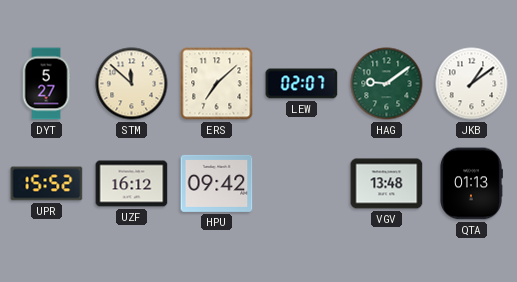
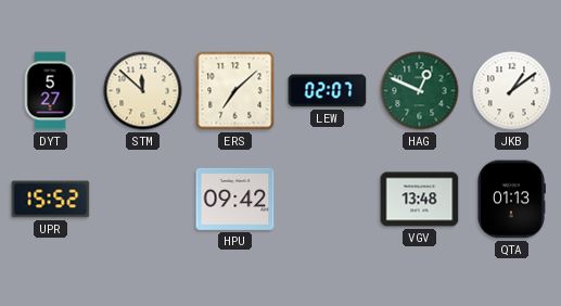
HAG: 9:09 -> 12:49
UZF: 16:12 -> none
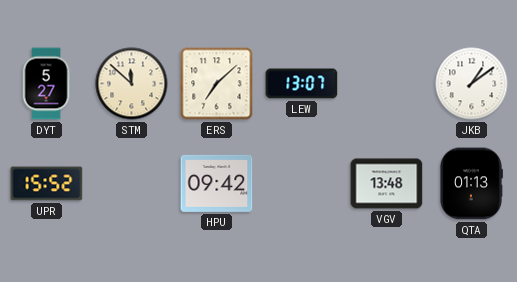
LEW: 02:07 -> 13:07
HAG: 12:49 -> none
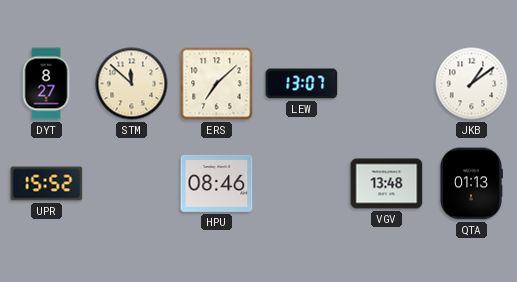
DYT: 5:27 -> 8:27
HPU: 09:42 -> 08:46
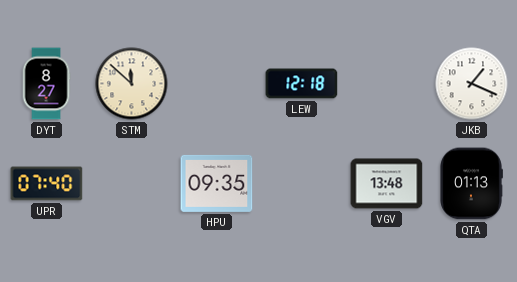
ERS: 7:08 -> none
LEW: 13:07 -> 12:18
JKB: 1:09 -> 1:19
UPR: 15:52 -> 07:40
HPU: 08:46 -> 09:35
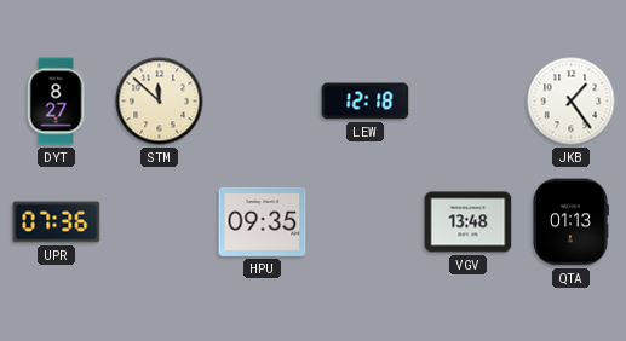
JKB: 1:19 -> 1:24
UPR: 07:40 -> 07:36
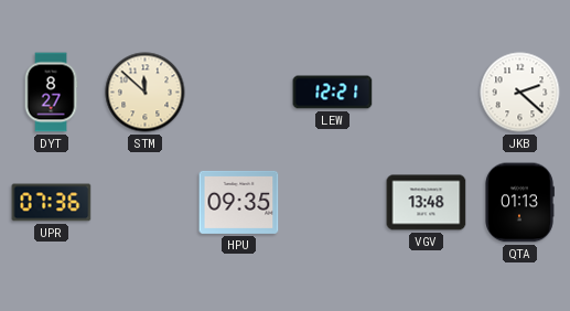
LEW: 12:18 -> 12:21
JKB: 1:24 -> 2:22
